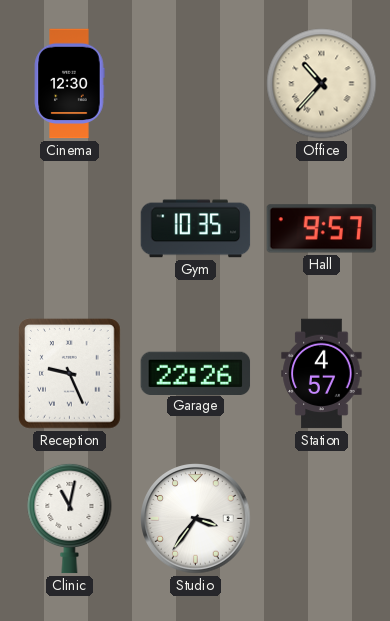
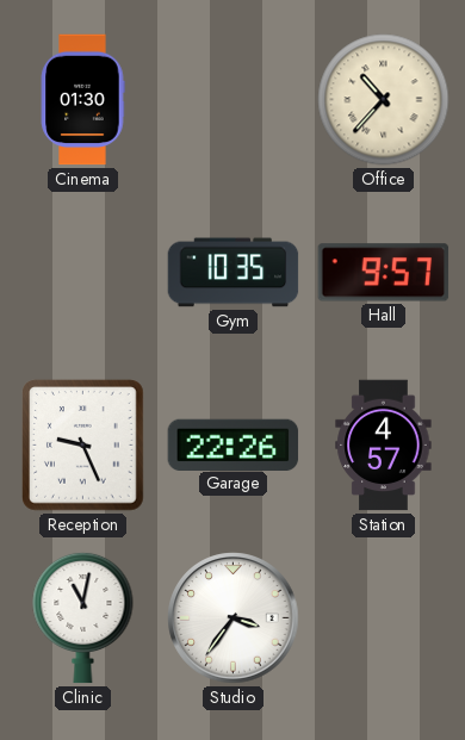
Cinema: 12:30 -> 01:30
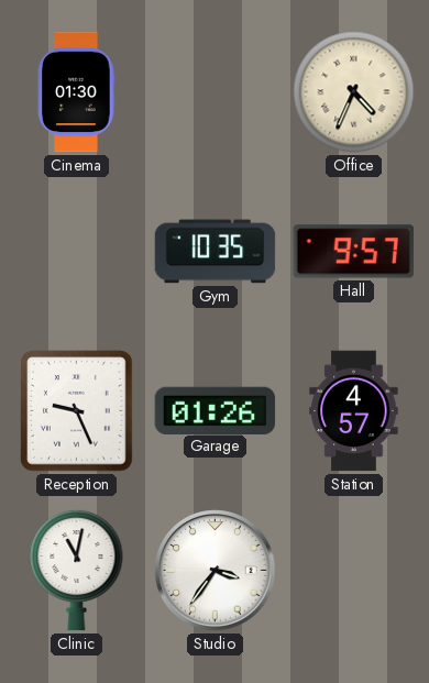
Office: 10:37 -> 4:34
Garage: 22:26 -> 01:26
